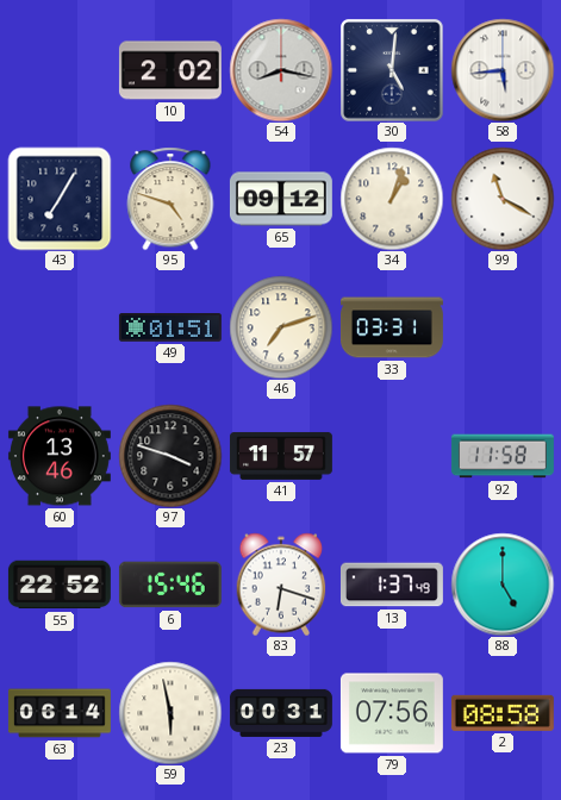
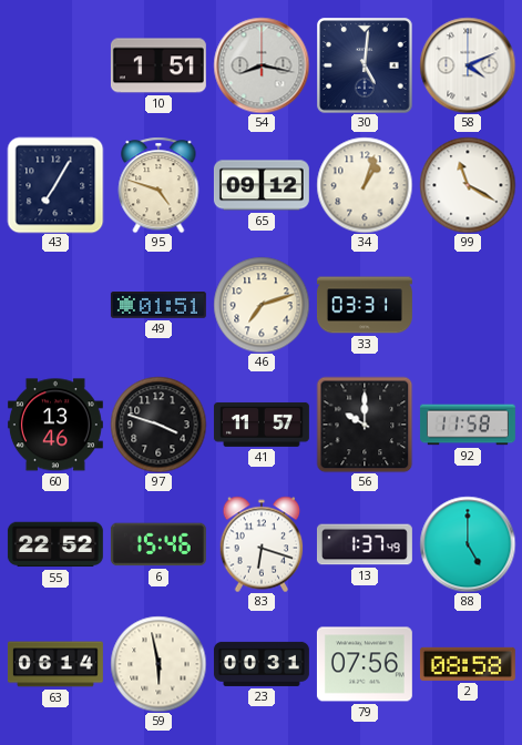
10: 2:02 -> 1:51
58: 5:44 -> 4:11
56: none -> 10:00
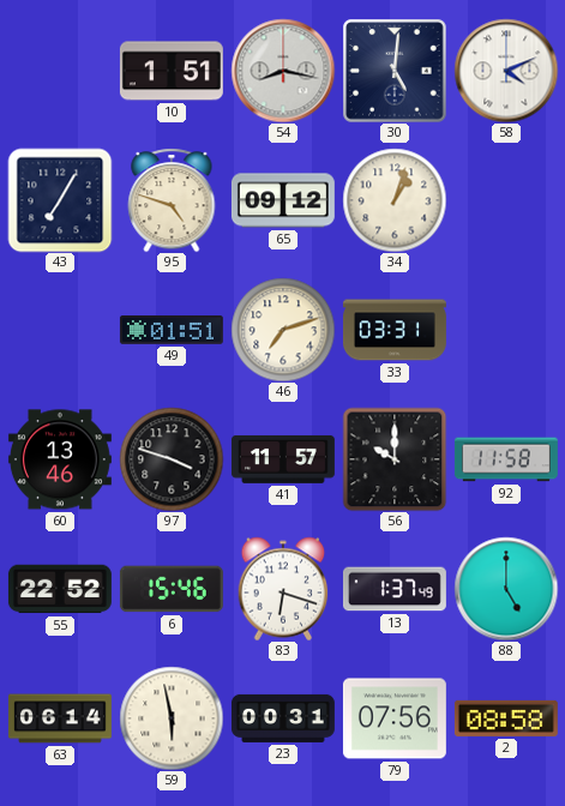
99: 11:20 -> none
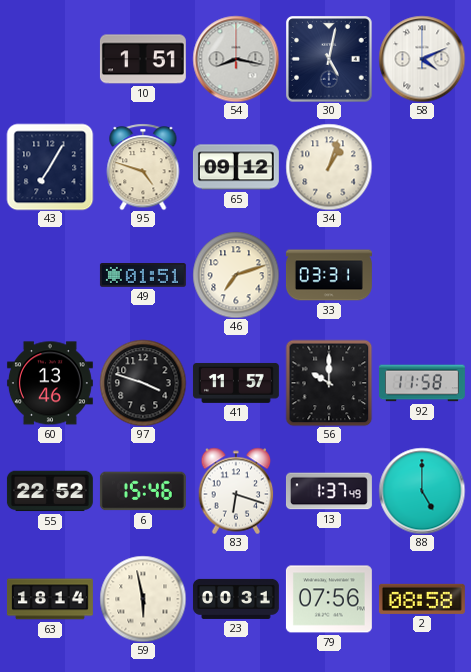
30: 5:01 -> 5:02
63: 06:14 -> 18:14
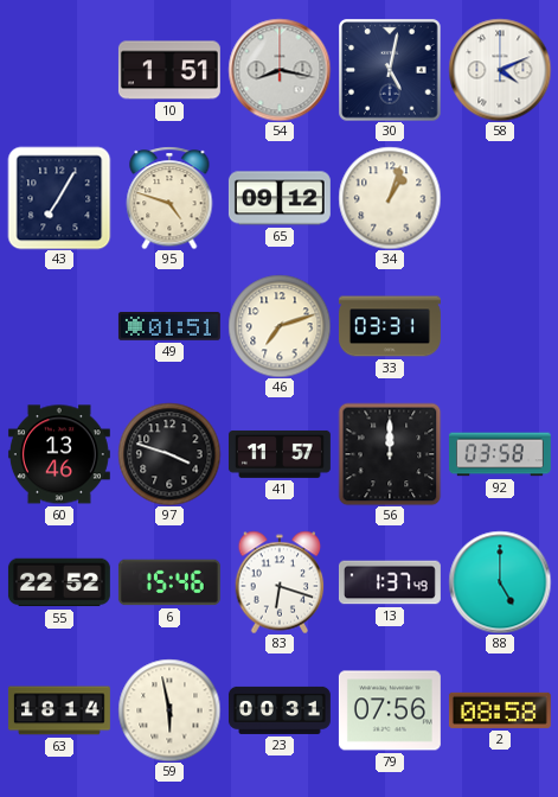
56: 10:00 -> 12:00
92: 11:58 -> 03:58
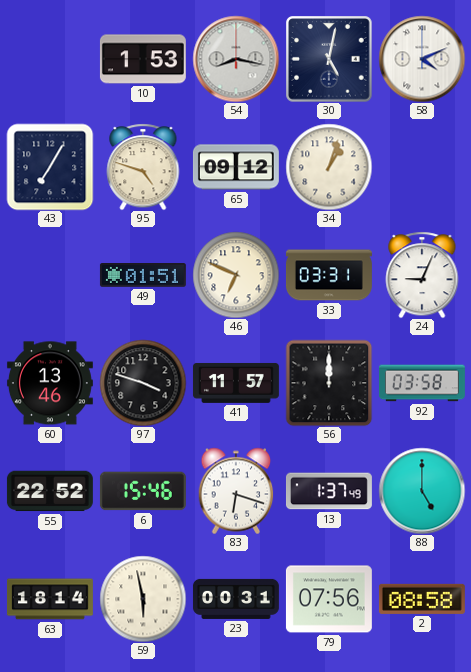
10: 1:51 -> 1:53
46: 7:12 -> 6:49
24: none -> 9:04
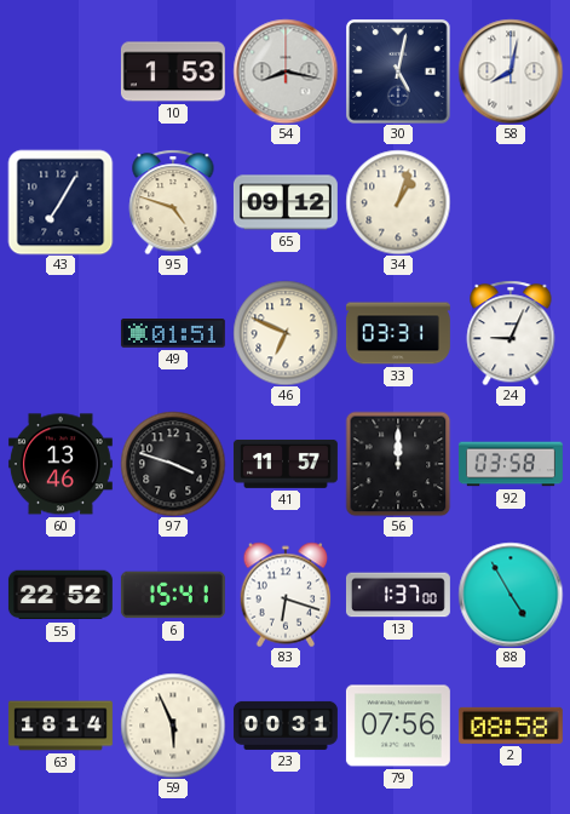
58: 4:11 -> 8:02
6: 15:46 -> 15:41
13: 1:37:49 -> 1:37:00
88: 5:00 -> 4:55
59: 5:58 -> 5:56
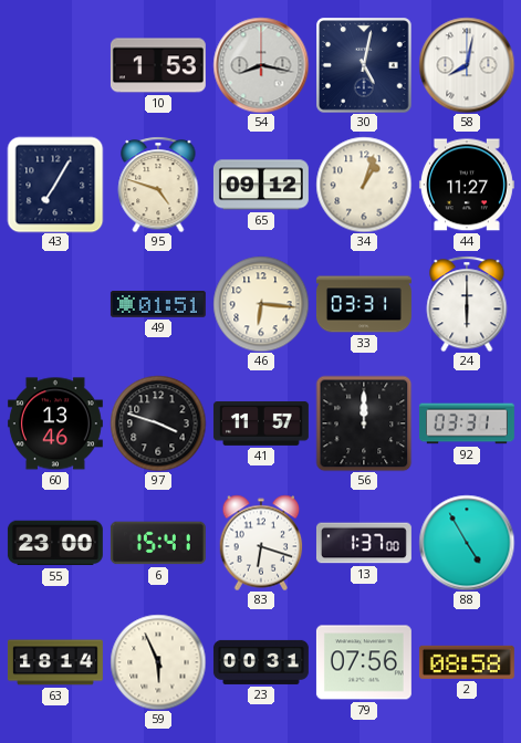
44: none -> 11:27
46: 6:49 -> 6:16
24: 9:04 -> 6:00
92: 03:58 -> 03:31
55: 22:52 -> 23:00
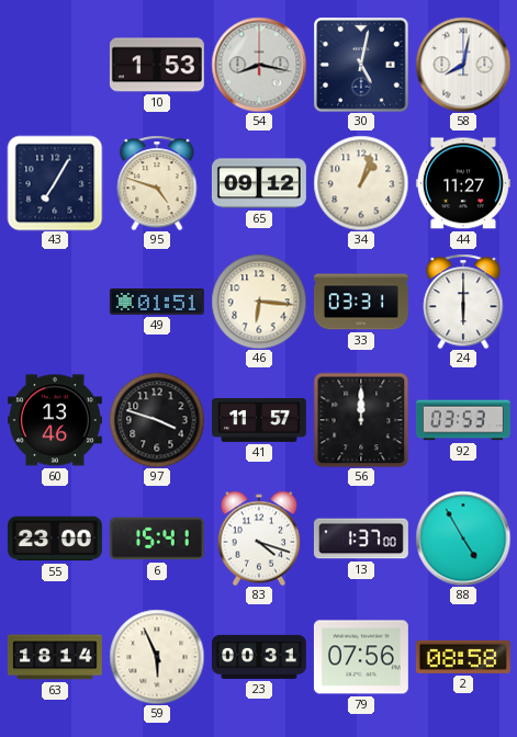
92: 03:31 -> 03:53
83: 6:18 -> 4:18
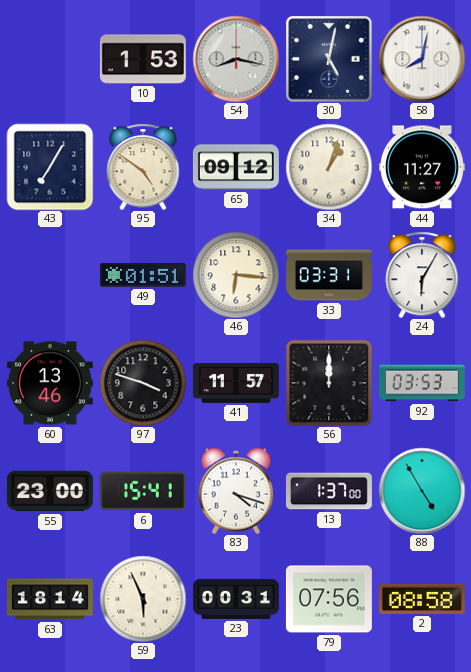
95: 4:48 -> 4:51
24: 6:00 -> 6:05
